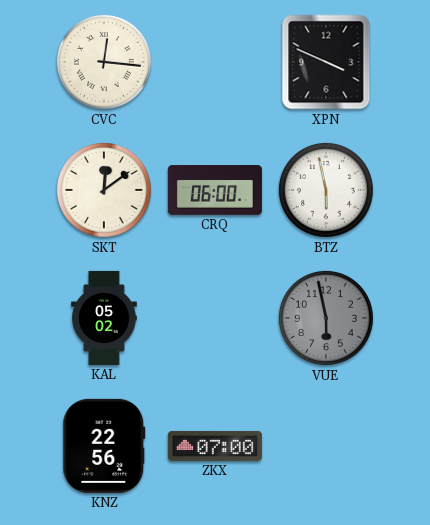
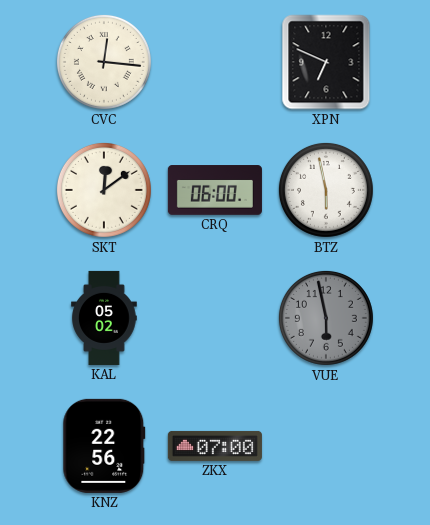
XPN: 3:49 -> 6:49
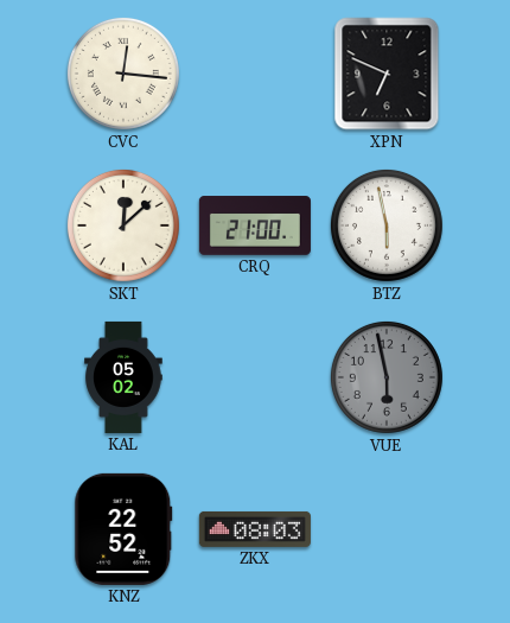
SKT: 12:09 -> 12:08
CRQ: 06:00 -> 21:00
KNZ: 22:56 -> 22:52
ZKX: 07:00 -> 08:03
